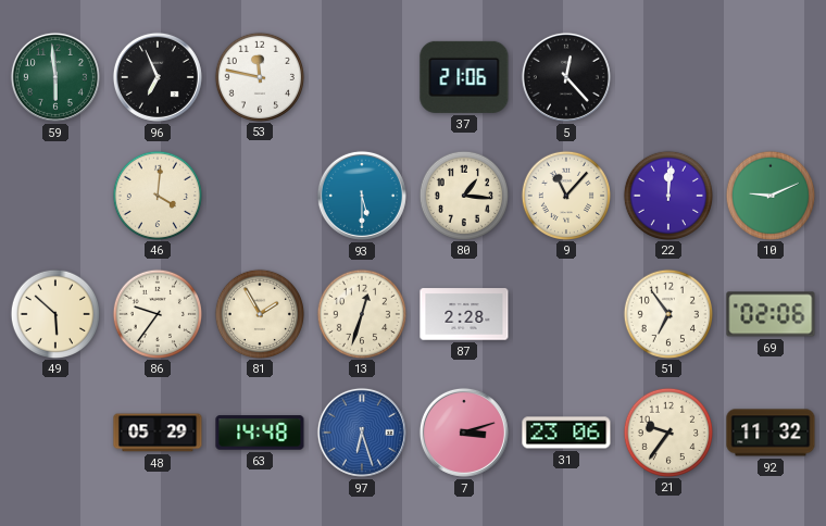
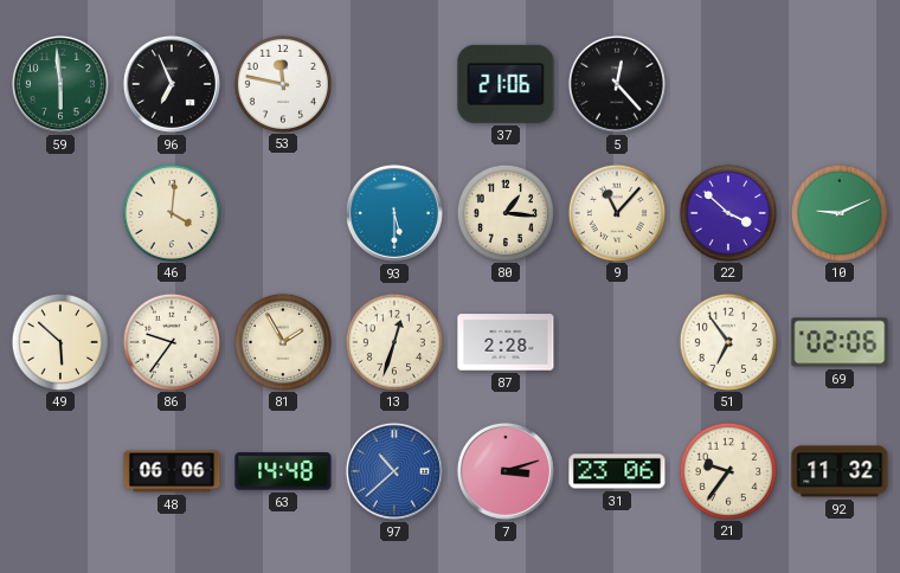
22: 12:01 -> 3:52
48: 05:29 -> 06:06
97: 6:27 -> 10:38
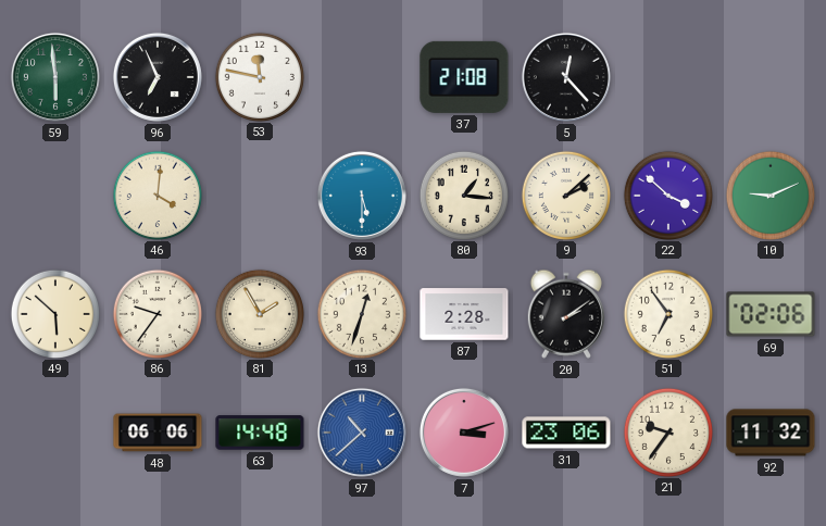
37: 21:06 -> 21:08
9: 11:07 -> 2:08
20: none -> 2:09
